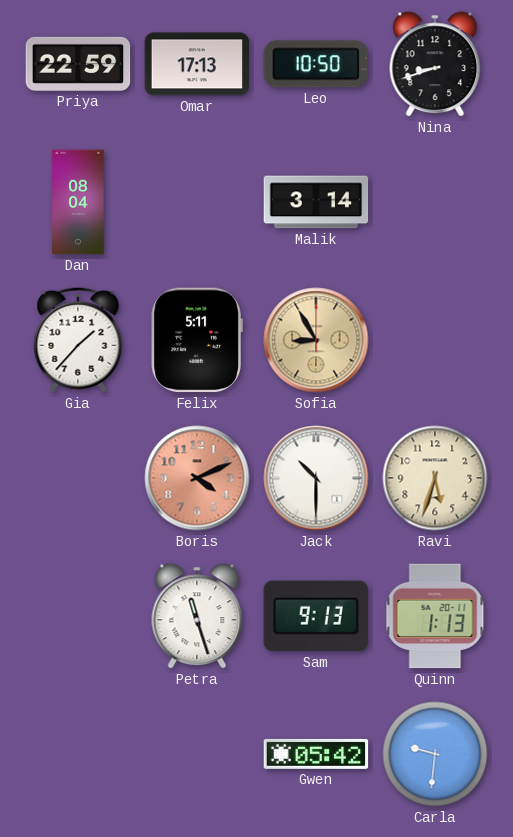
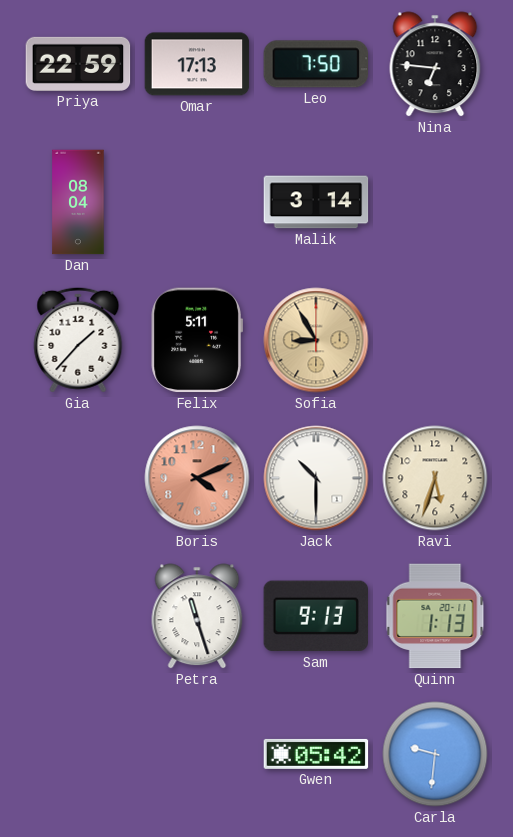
Leo: 10:50 -> 7:50
Nina: 8:42 -> 6:46
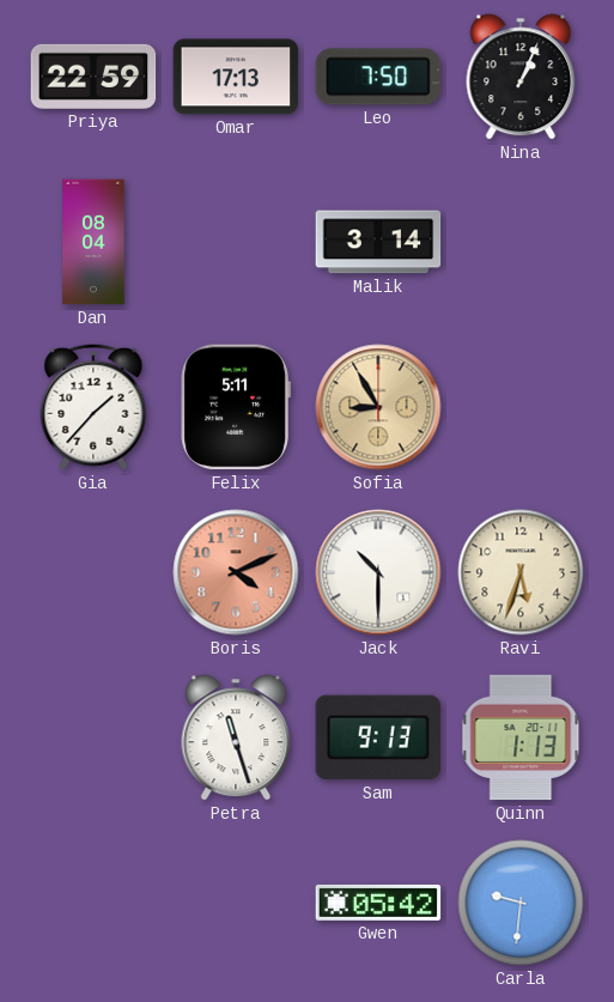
Nina: 6:46 -> 1:04
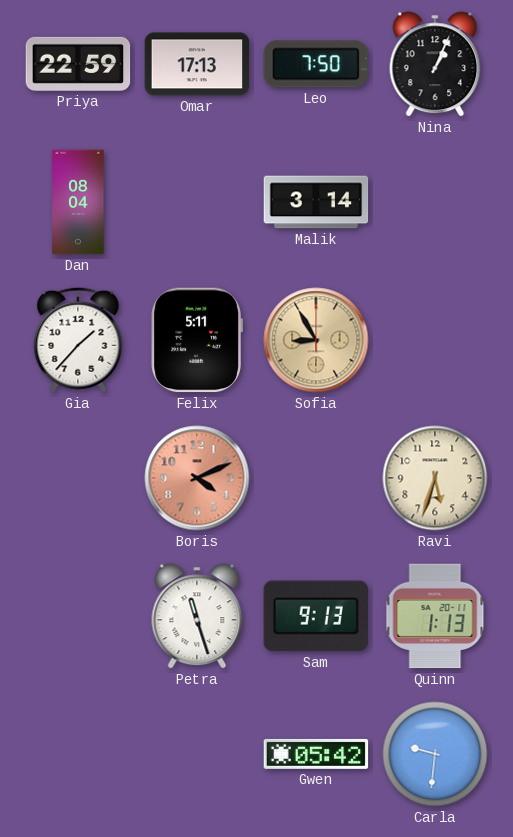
Jack: 10:30 -> none
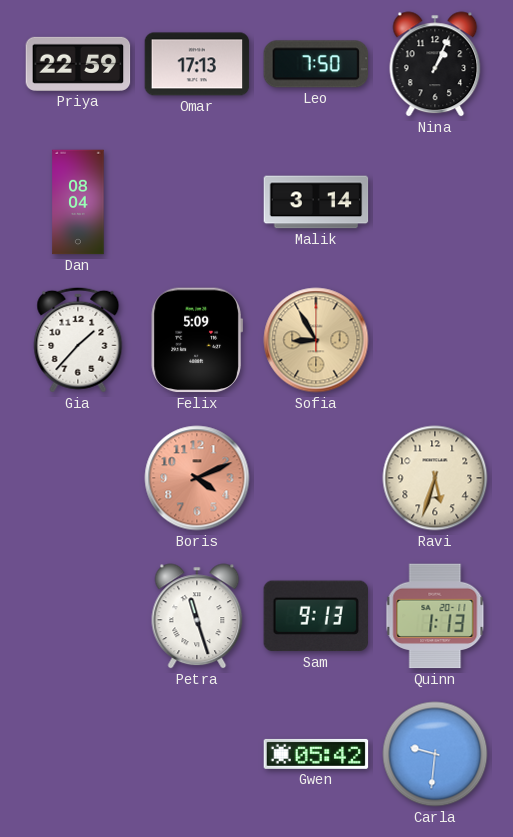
Felix: 5:11 -> 5:09
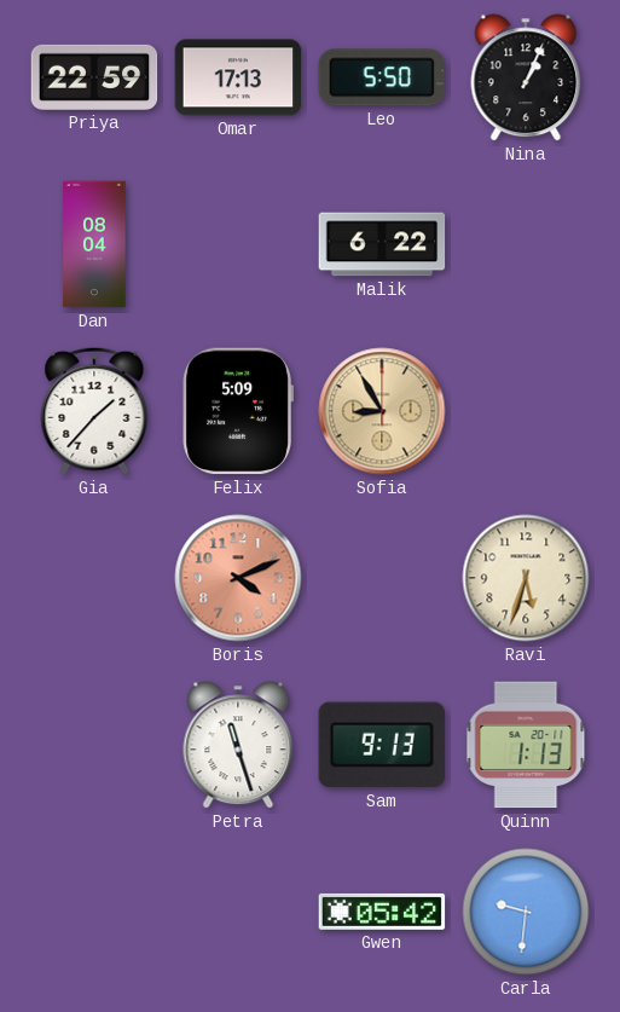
Leo: 7:50 -> 5:50
Malik: 3:14 -> 6:22
